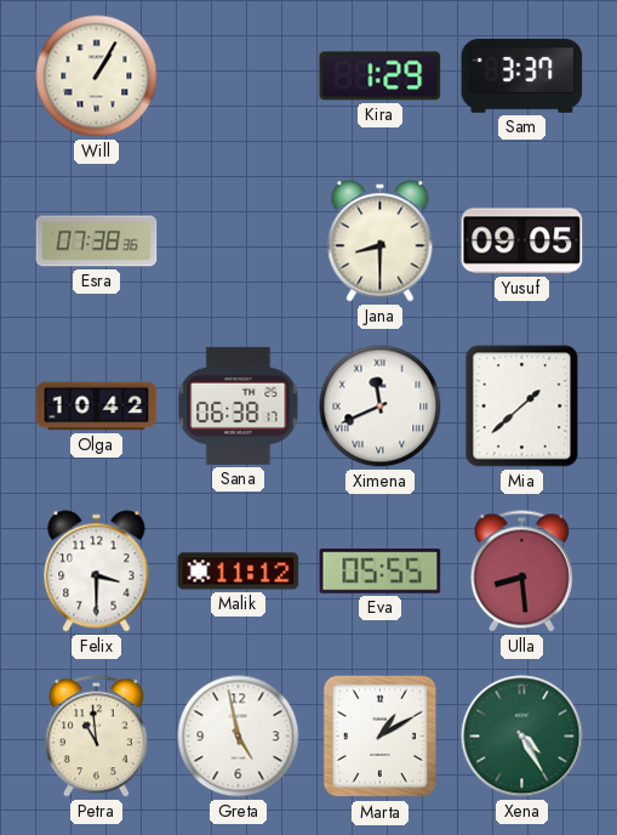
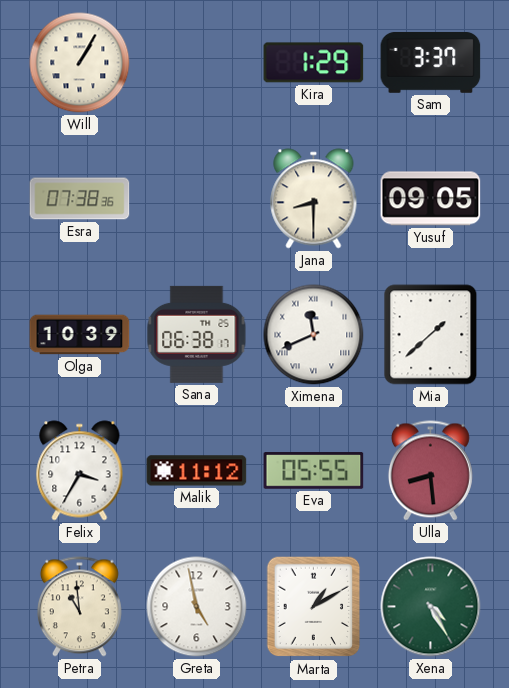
Olga: 10:42 -> 10:39
Felix: 3:30 -> 3:35
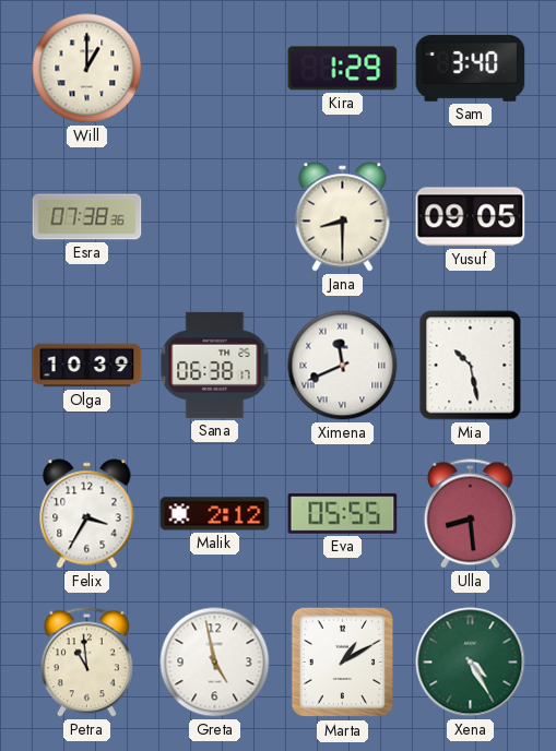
Will: 1:05 -> 1:00
Sam: 3:37 -> 3:40
Mia: 1:38 -> 10:28
Malik: 11:12 -> 2:12
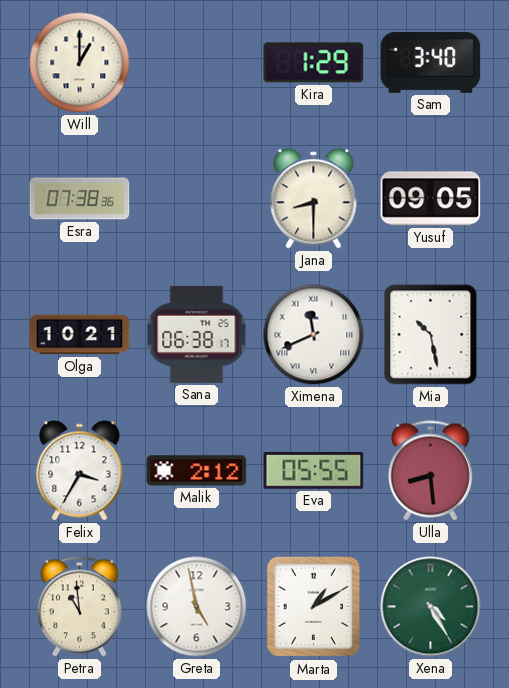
Olga: 10:39 -> 10:21
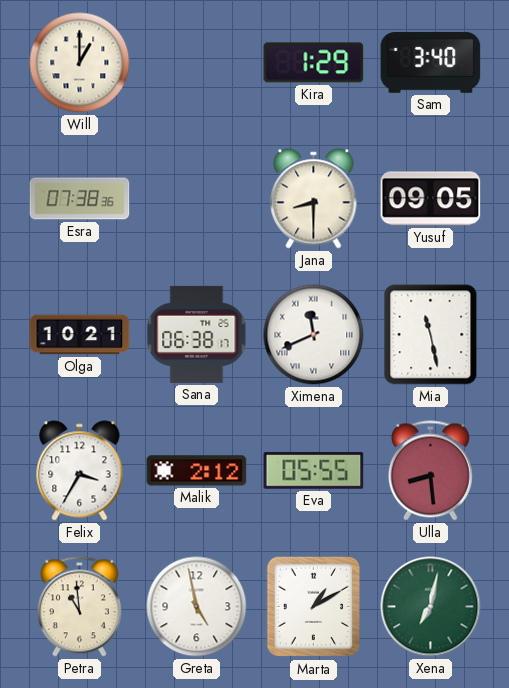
Mia: 10:28 -> 11:28
Xena: 4:25 -> 7:02
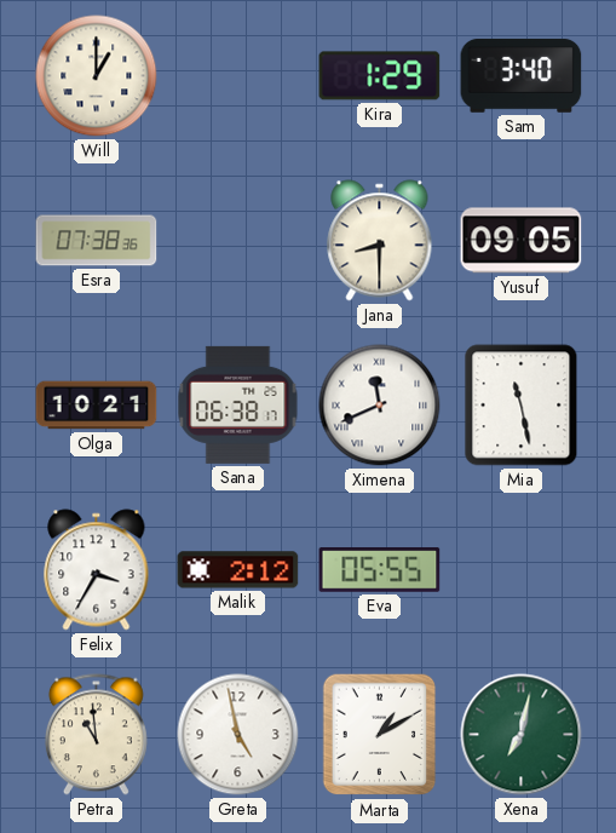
Ulla: 8:29 -> none
